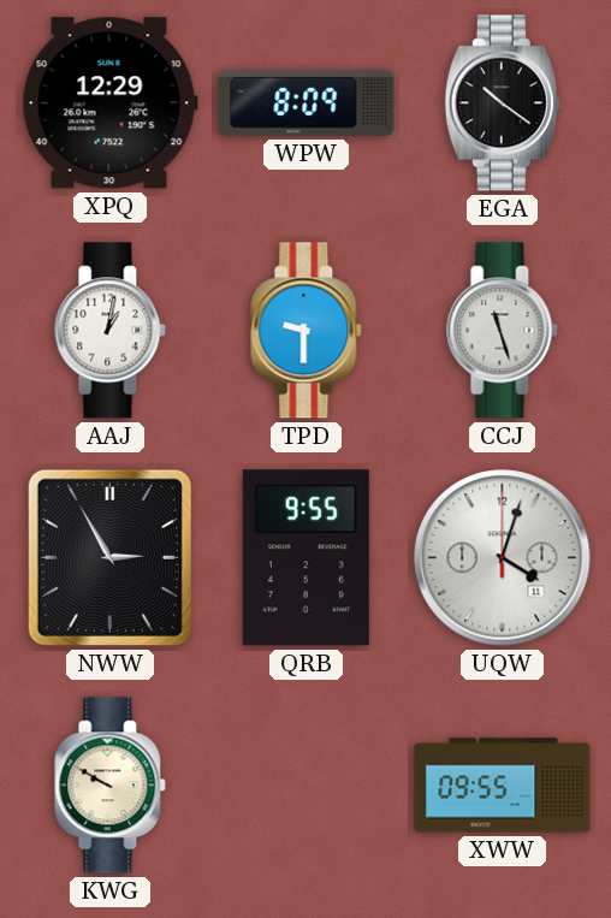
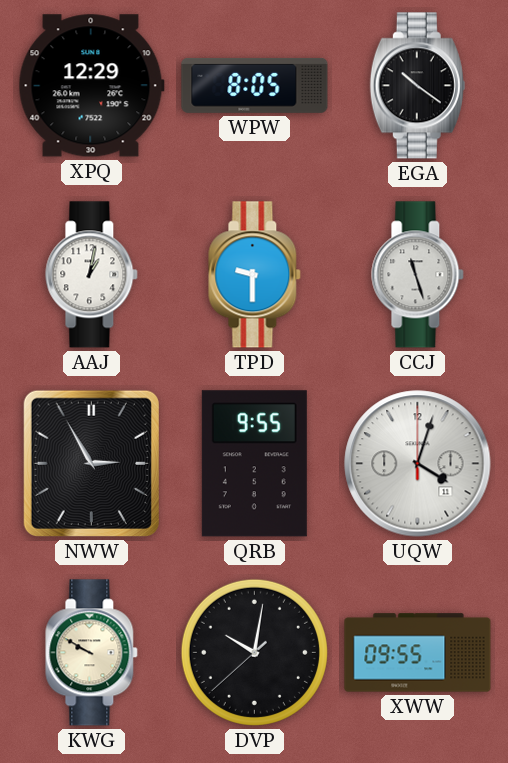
WPW: 8:09 -> 8:05
DVP: none -> 10:01
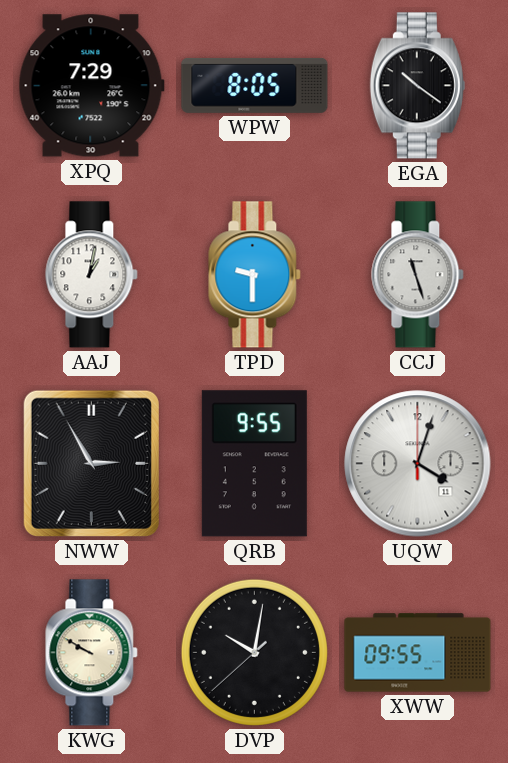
XPQ: 12:29 -> 7:29
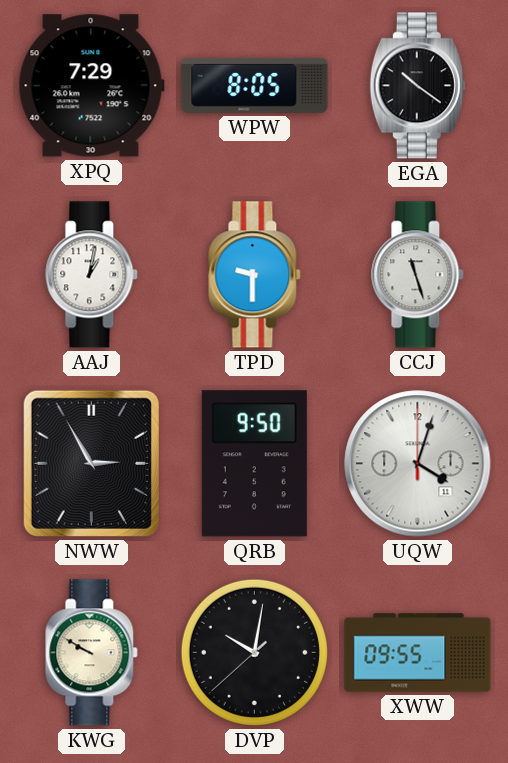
QRB: 9:55 -> 9:50
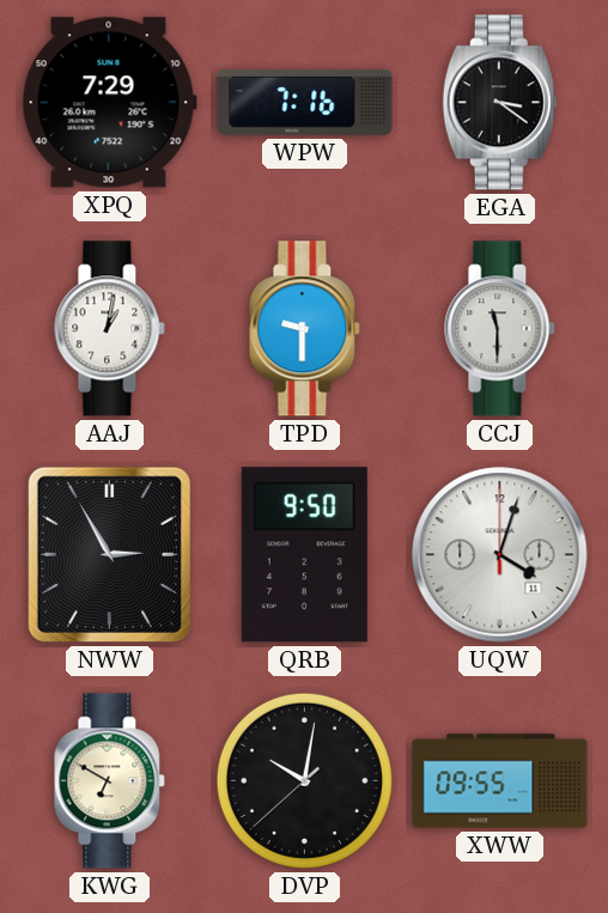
WPW: 8:05 -> 7:16
EGA: 10:21 -> 3:21
CCJ: 11:27 -> 11:30
KWG: 9:50 -> 6:50
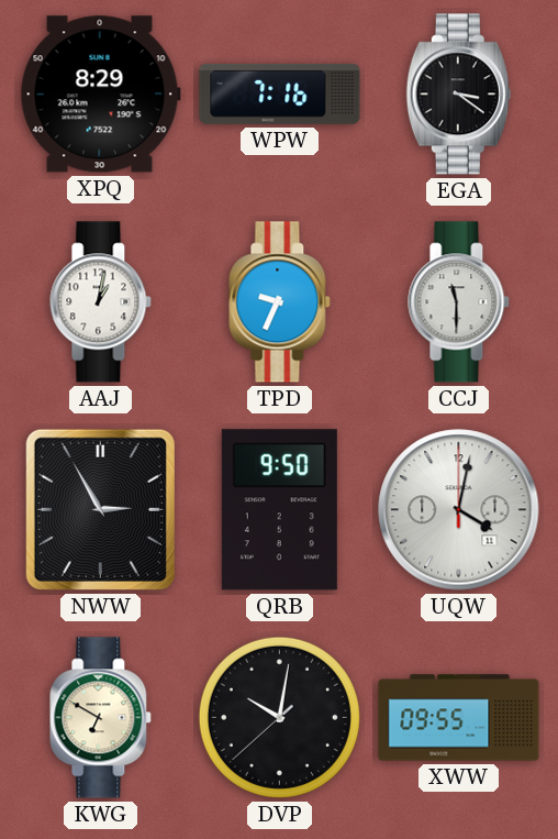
XPQ: 7:29 -> 8:29
TPD: 9:30 -> 9:34
UQW: 4:03 -> 4:02
